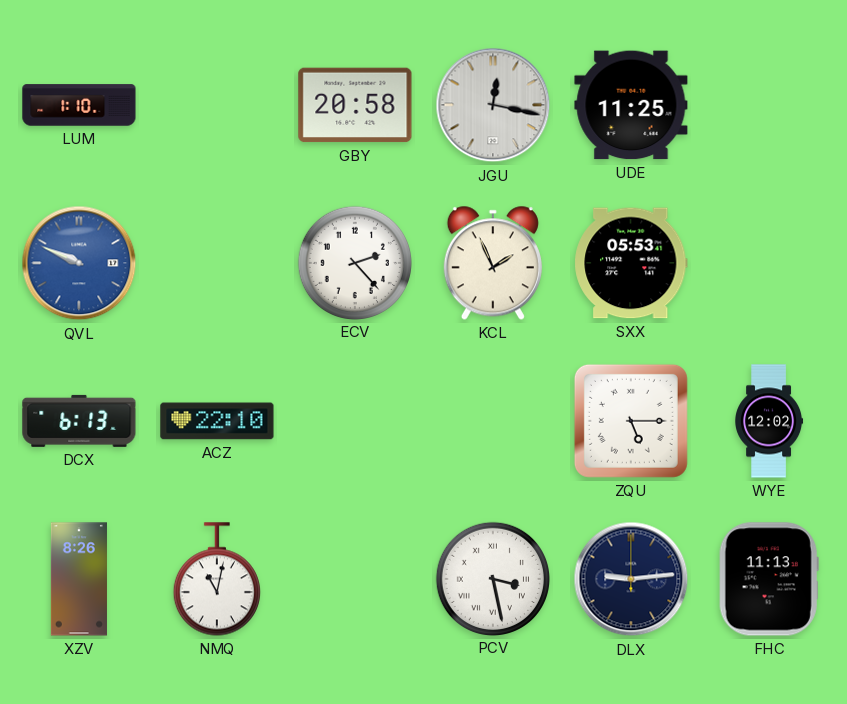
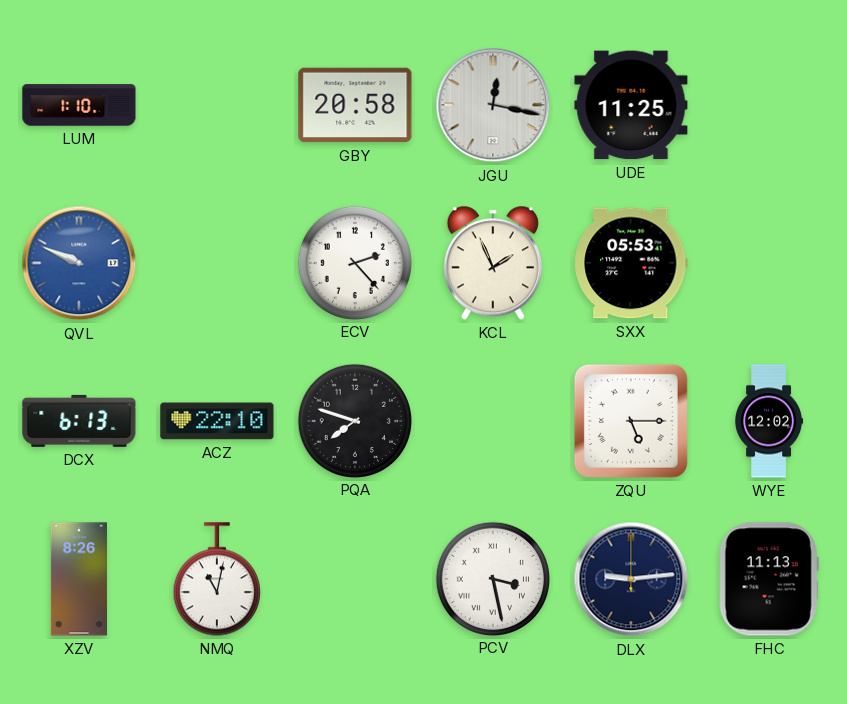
PQA: none -> 7:48
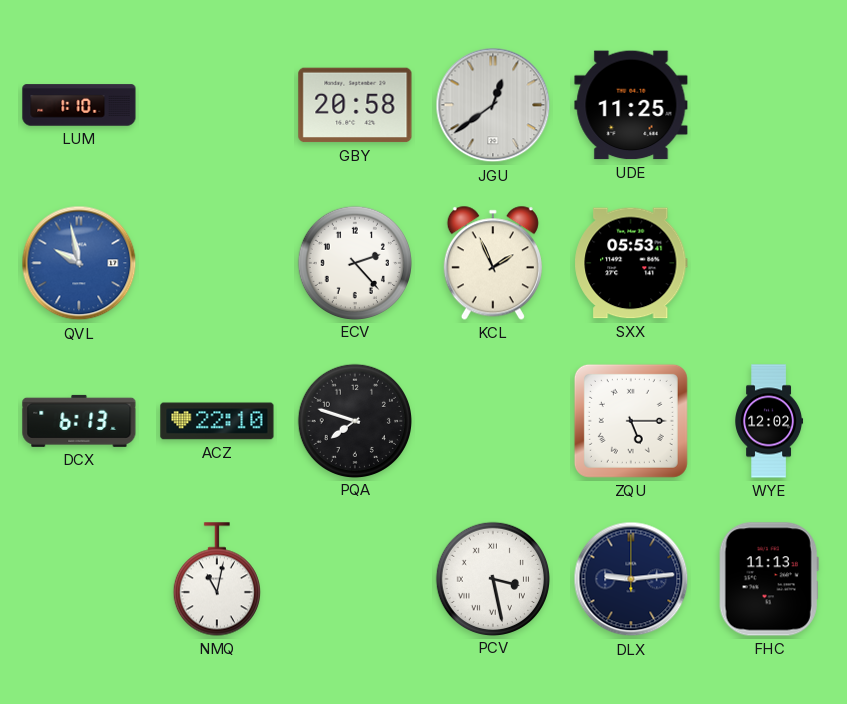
JGU: 12:17 -> 12:39
QVL: 9:49 -> 9:58
XZV: 8:26 -> none
